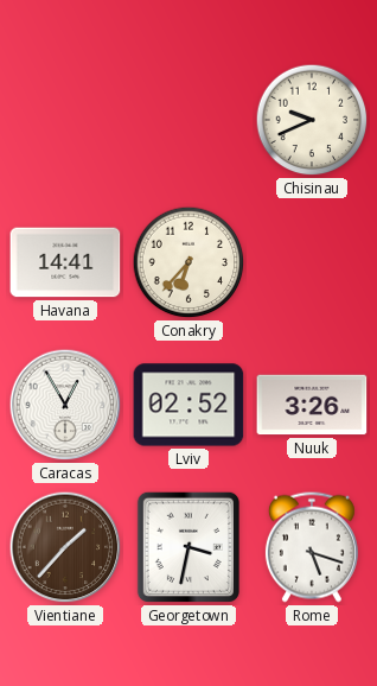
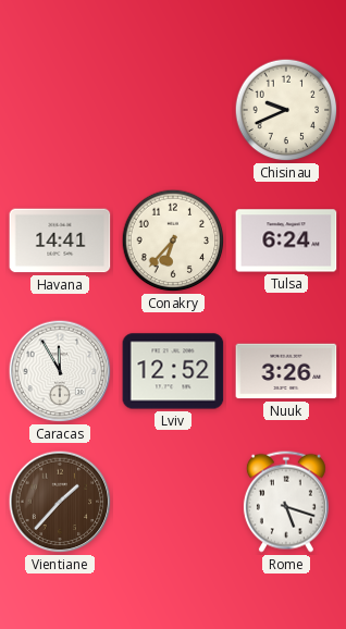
Tulsa: none -> 6:24
Caracas: 12:55 -> 11:55
Lviv: 02:52 -> 12:52
Georgetown: 3:32 -> none
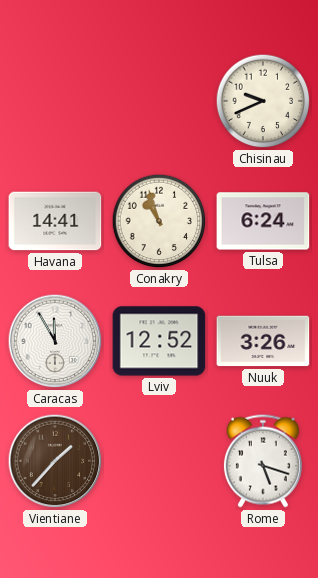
Conakry: 6:37 -> 10:57
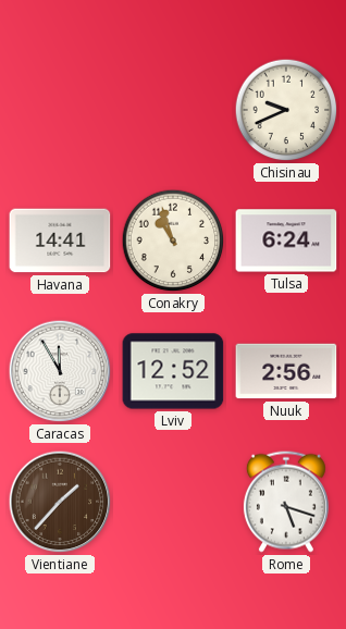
Nuuk: 3:26 -> 2:56
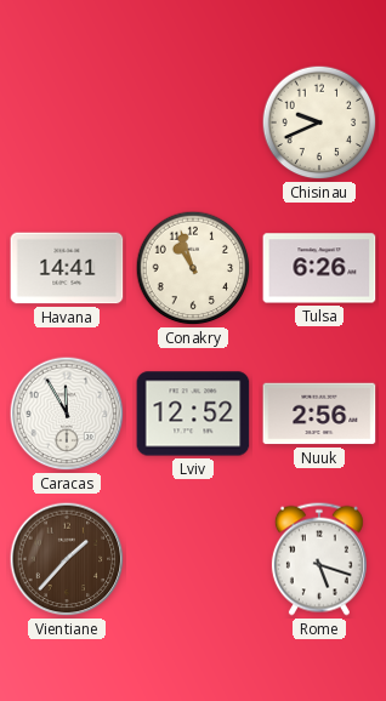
Tulsa: 6:24 -> 6:26
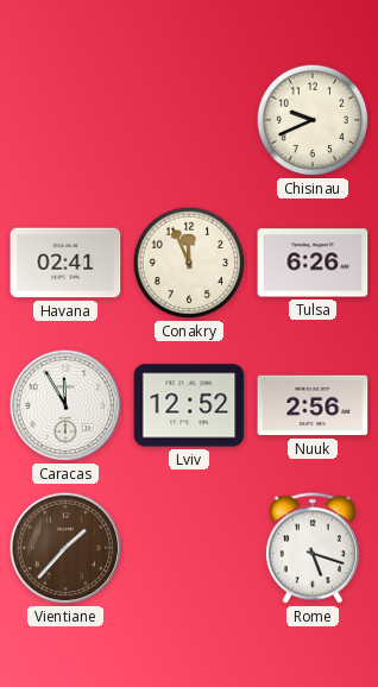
Havana: 14:41 -> 02:41
Conakry: 10:57 -> 11:56
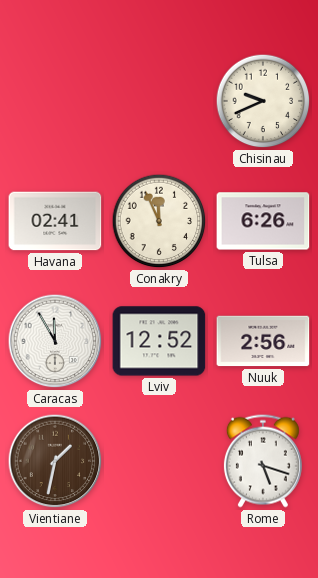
Vientiane: 1:37 -> 1:32
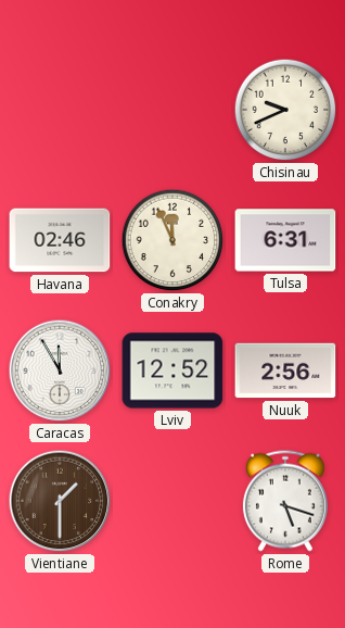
Havana: 02:41 -> 02:46
Tulsa: 6:26 -> 6:31
Vientiane: 1:32 -> 1:30
